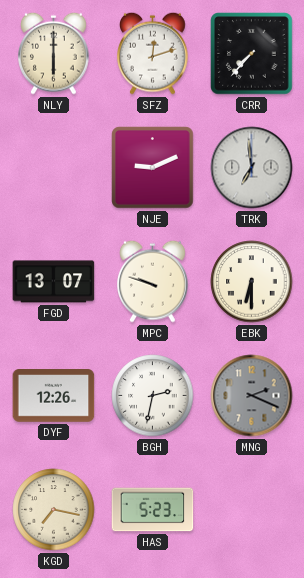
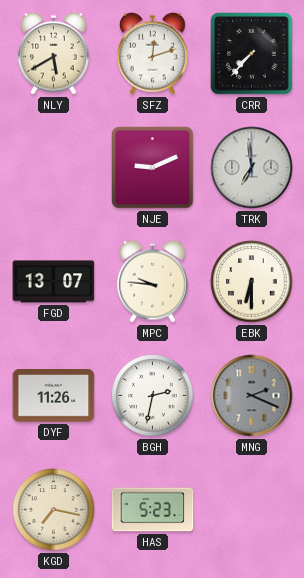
NLY: 6:00 -> 5:40
MPC: 9:48 -> 9:46
DYF: 12:26 -> 11:26
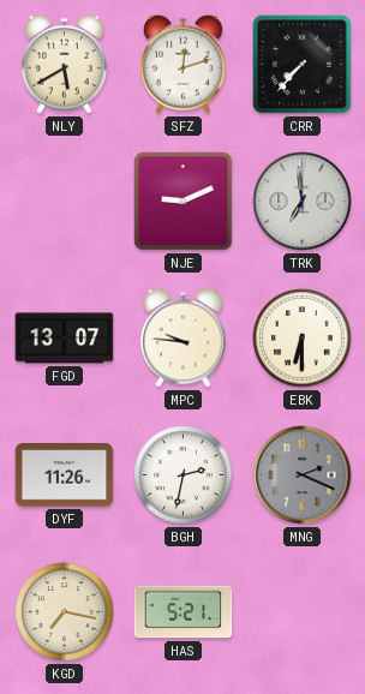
HAS: 5:23 -> 5:21
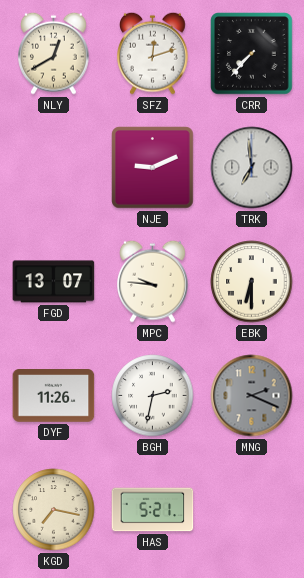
NLY: 5:40 -> 12:40
